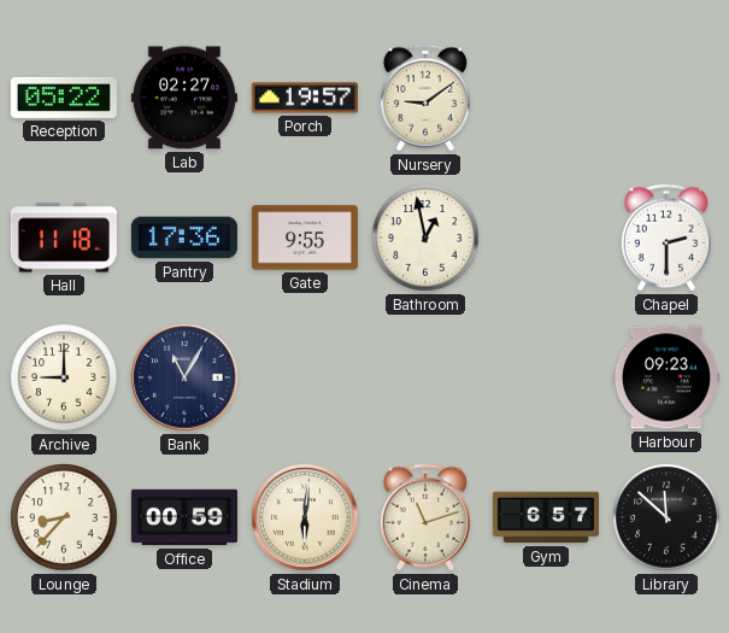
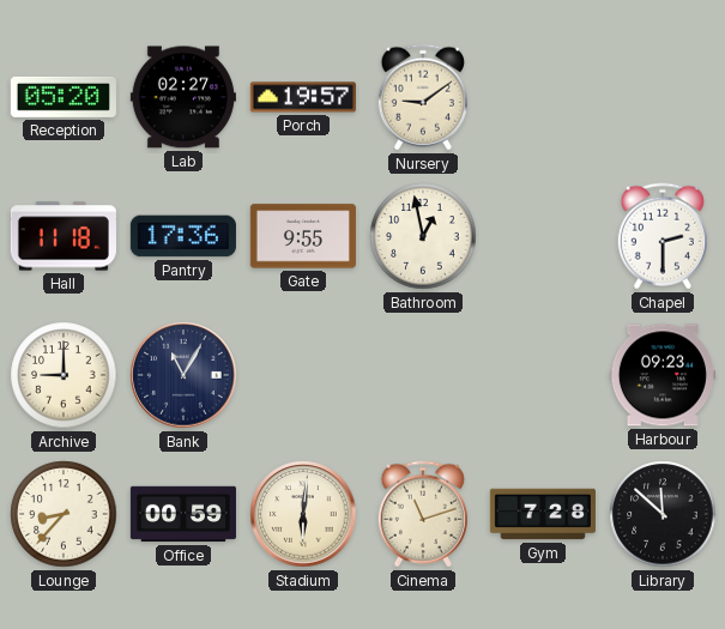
Reception: 05:22 -> 05:20
Gym: 6:57 -> 7:28
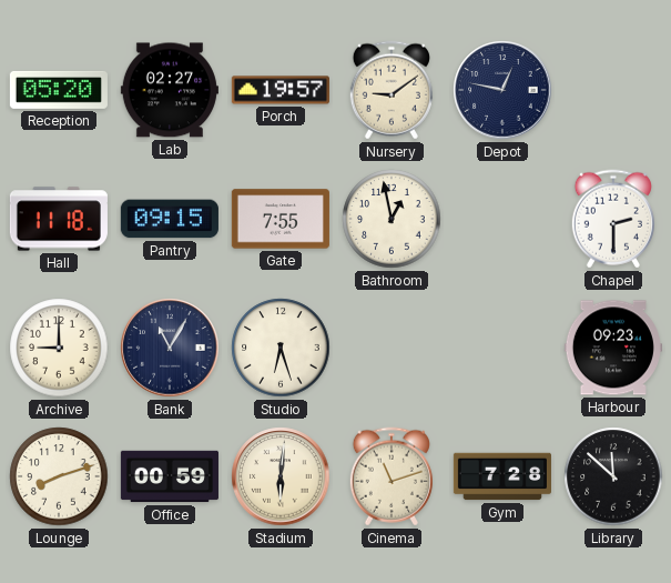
Depot: none -> 12:47
Pantry: 17:36 -> 09:15
Gate: 9:55 -> 7:55
Studio: none -> 6:27
Lounge: 8:37 -> 8:12
